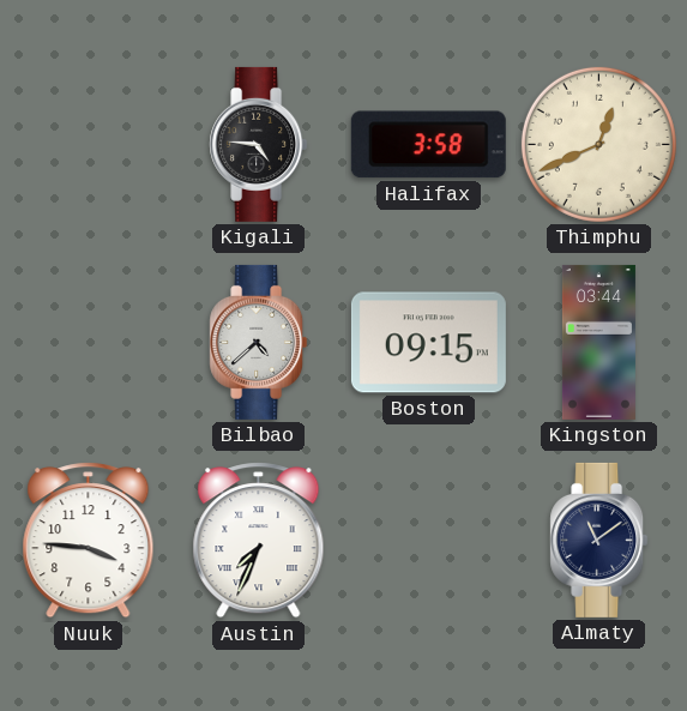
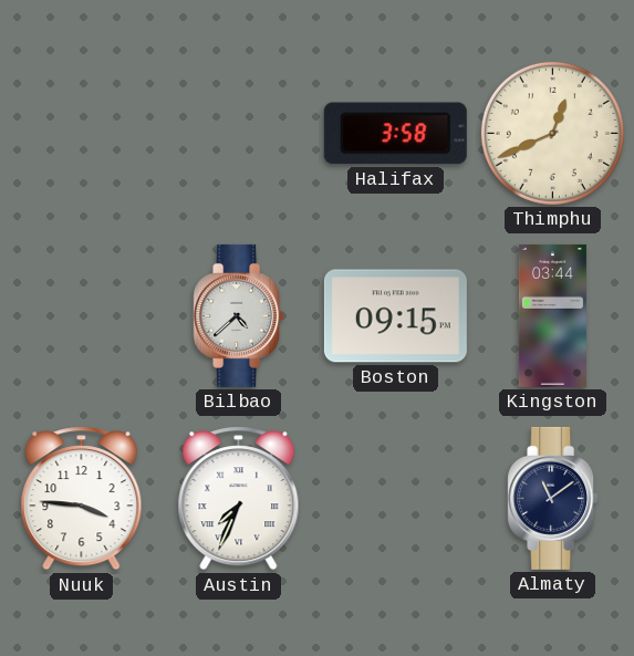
Kigali: 4:46 -> none
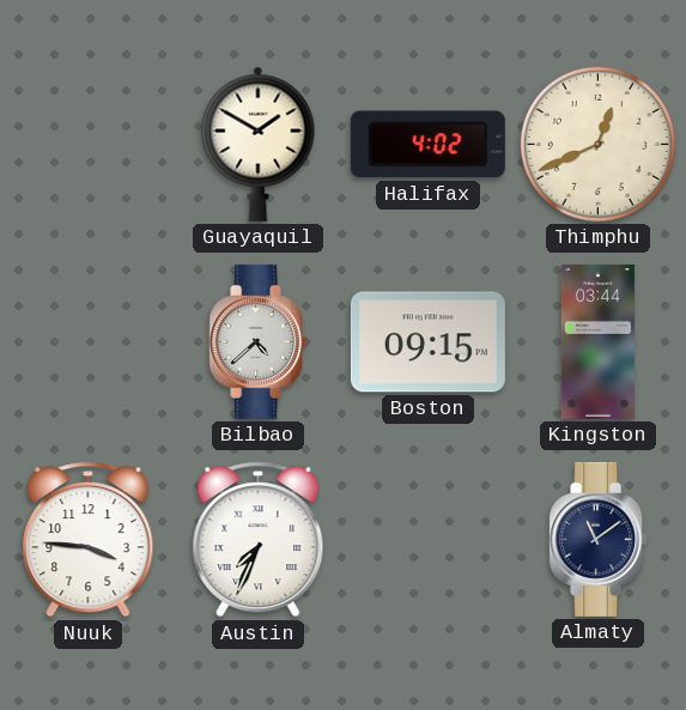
Guayaquil: none -> 1:50
Halifax: 3:58 -> 4:02
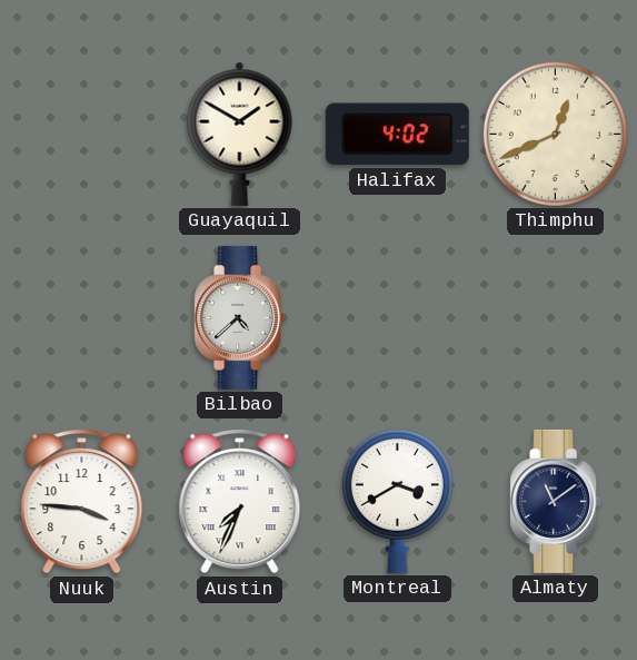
Boston: 09:15 -> none
Kingston: 03:44 -> none
Montreal: none -> 3:40
